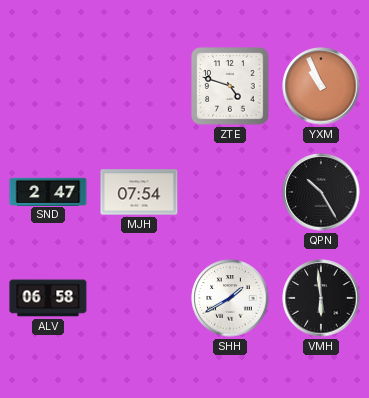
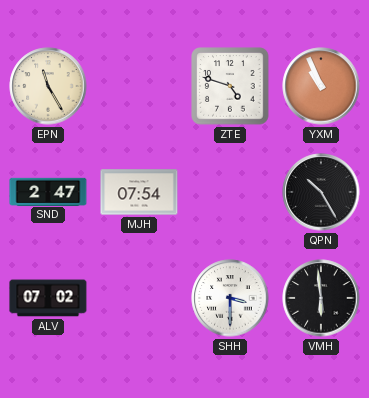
EPN: none -> 11:25
ALV: 06:58 -> 07:02
SHH: 1:40 -> 3:30
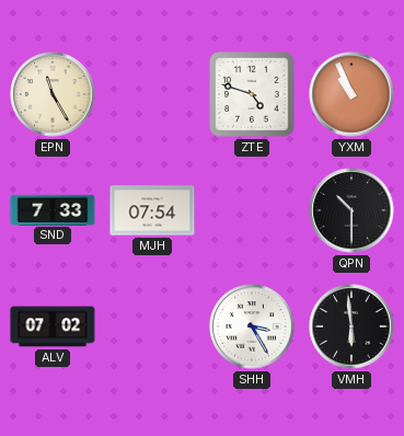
SND: 2:47 -> 7:33
QPN: 10:25 -> 10:30
SHH: 3:30 -> 3:25
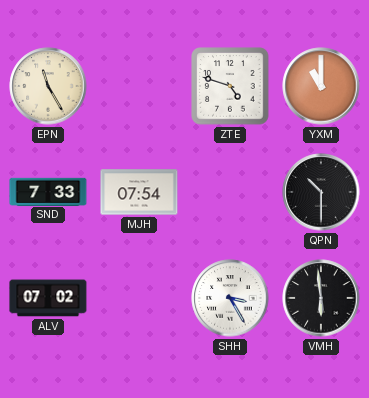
YXM: 10:56 -> 11:00
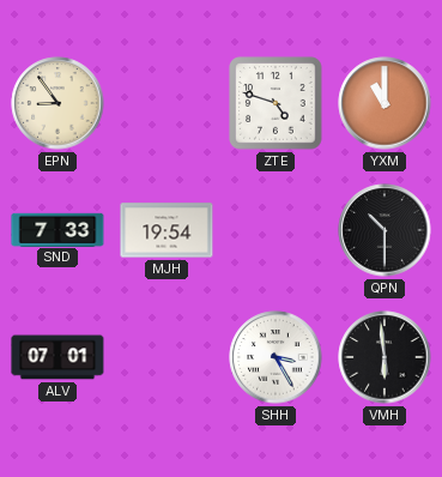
EPN: 11:25 -> 8:54
MJH: 07:54 -> 19:54
ALV: 07:02 -> 07:01
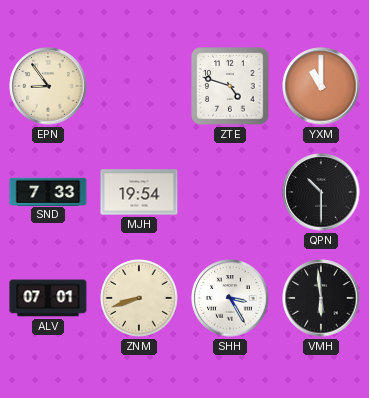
ZNM: none -> 8:42
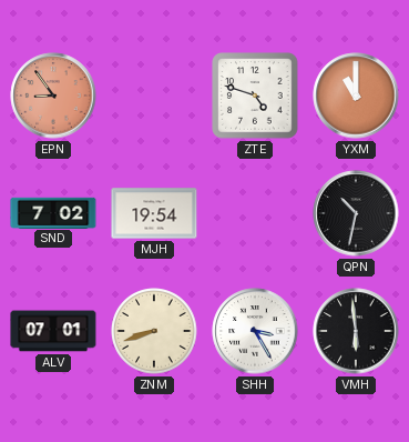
EPN dial: cream -> salmon
SND: 7:33 -> 7:02
QPN: 10:30 -> 10:32
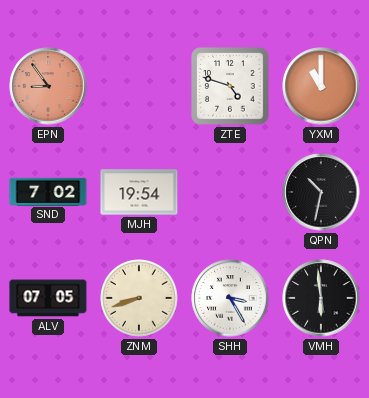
ALV: 07:01 -> 07:05
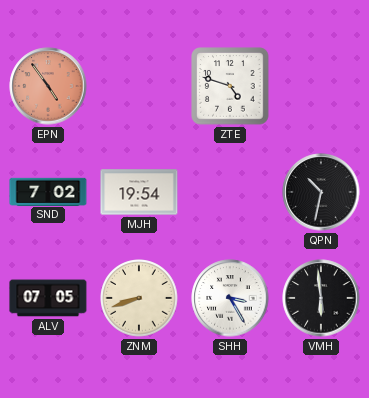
EPN: 8:54 -> 4:54
YXM: 11:00 -> none
